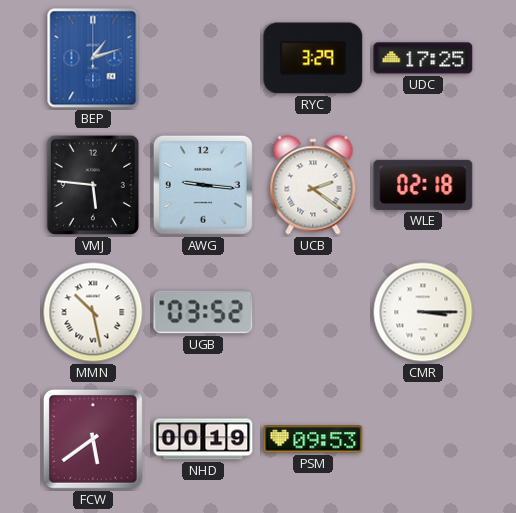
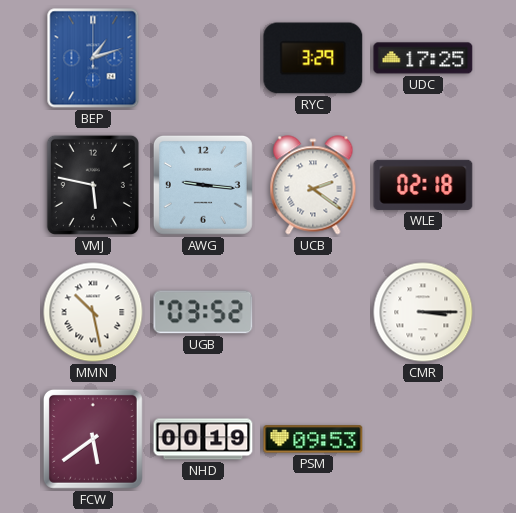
VMJ: 5:46 -> 5:47
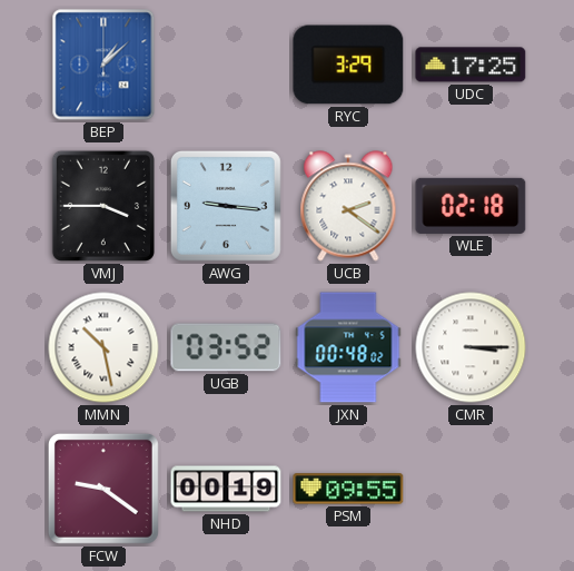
BEP: 1:12 -> 1:08
VMJ: 5:47 -> 3:45
JXN: none -> 00:48
FCW: 5:39 -> 9:21
PSM: 09:53 -> 09:55
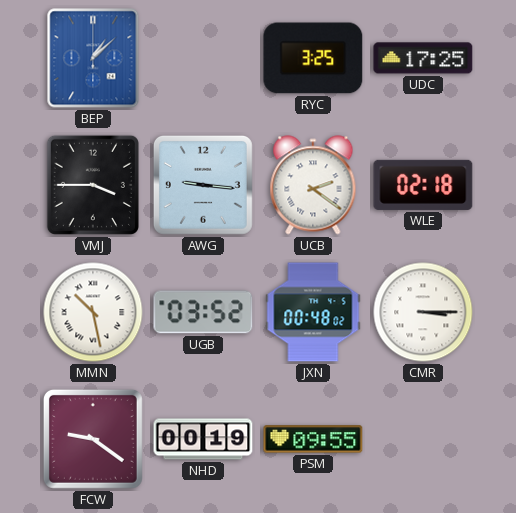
RYC: 3:29 -> 3:25
